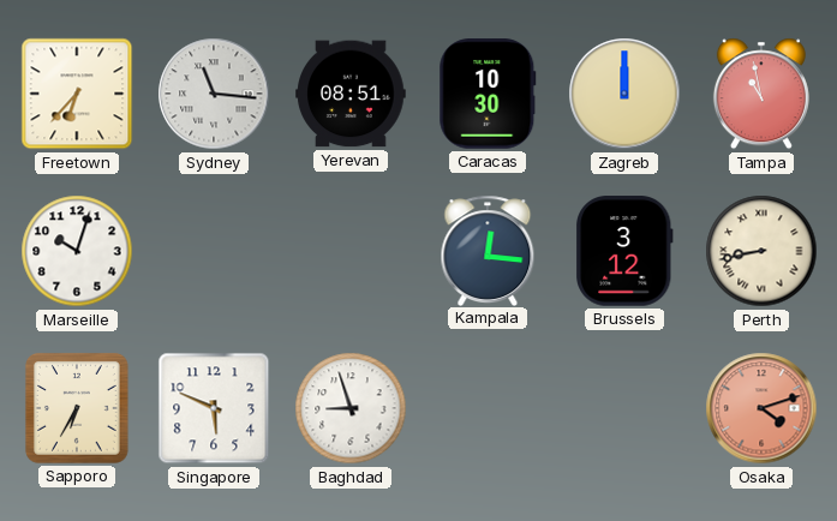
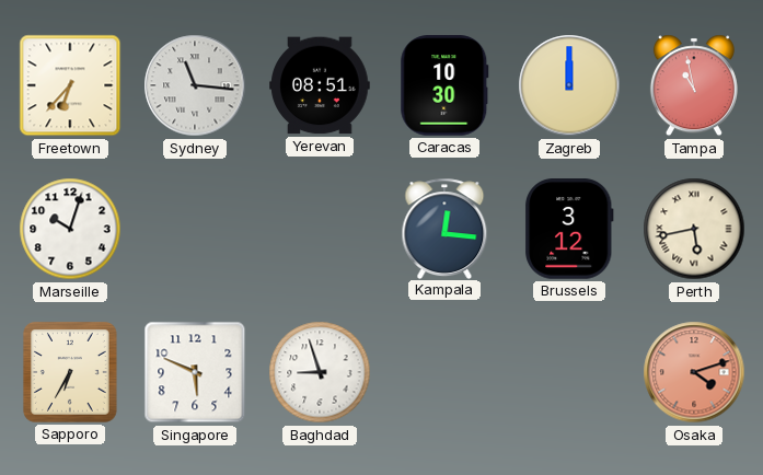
Perth: 8:43 -> 5:43
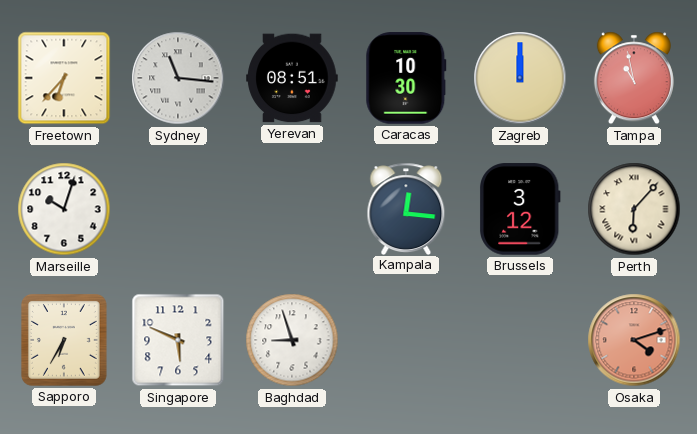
Perth: 5:43 -> 6:07
